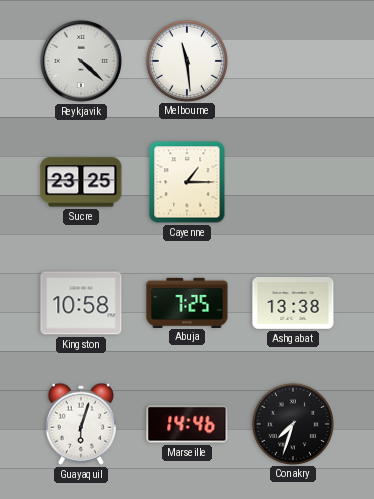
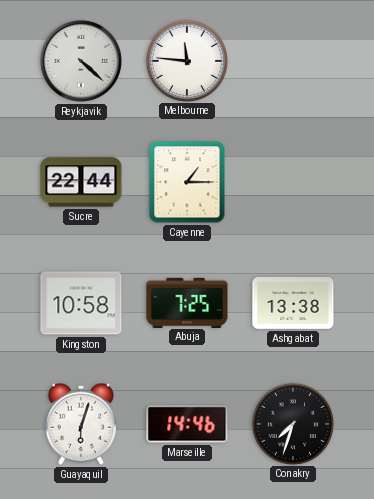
Melbourne: 11:29 -> 11:46
Sucre: 23:25 -> 22:44
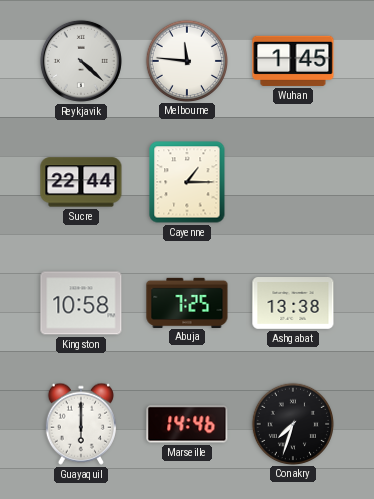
Wuhan: none -> 1:45
Guayaquil: 6:03 -> 6:00
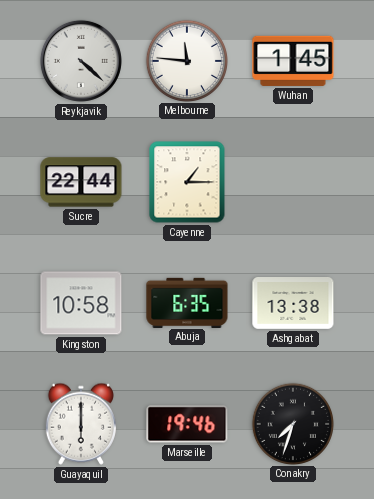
Abuja: 7:25 -> 6:35
Marseille: 14:46 -> 19:46
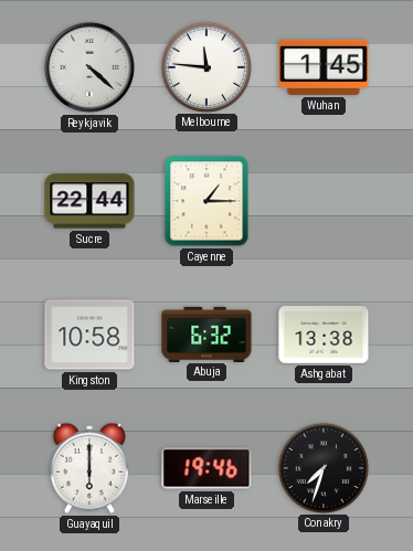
Abuja: 6:35 -> 6:32
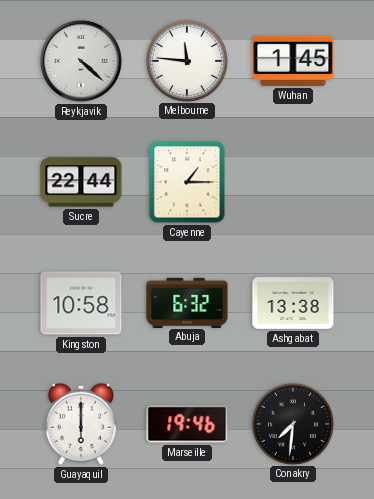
Conakry: 7:33 -> 7:31
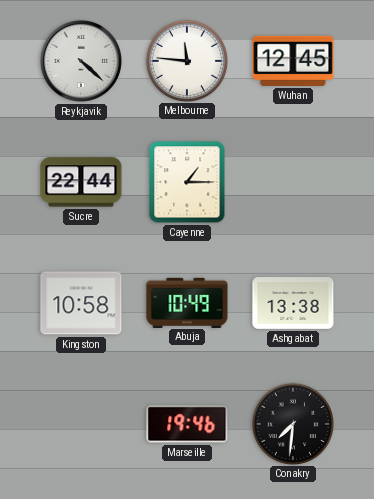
Wuhan: 1:45 -> 12:45
Abuja: 6:32 -> 10:49
Guayaquil: 6:00 -> none
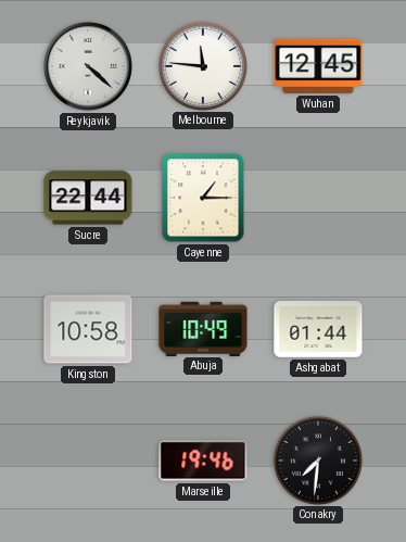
Ashgabat: 13:38 -> 01:44
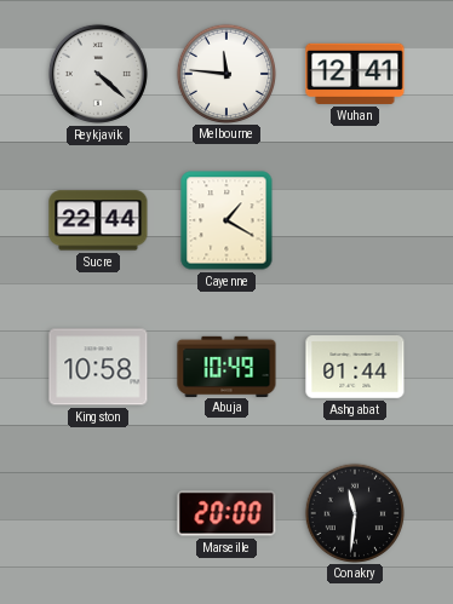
Wuhan: 12:45 -> 12:41
Cayenne: 1:15 -> 1:20
Marseille: 19:46 -> 20:00
Conakry: 7:31 -> 11:31
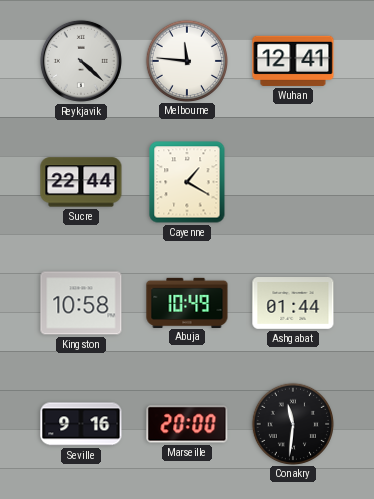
Seville: none -> 9:16
